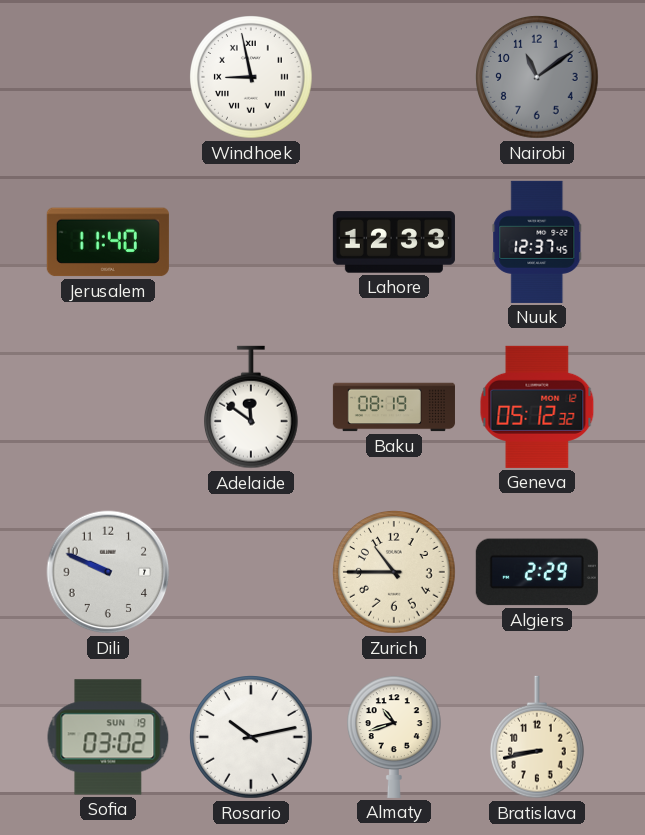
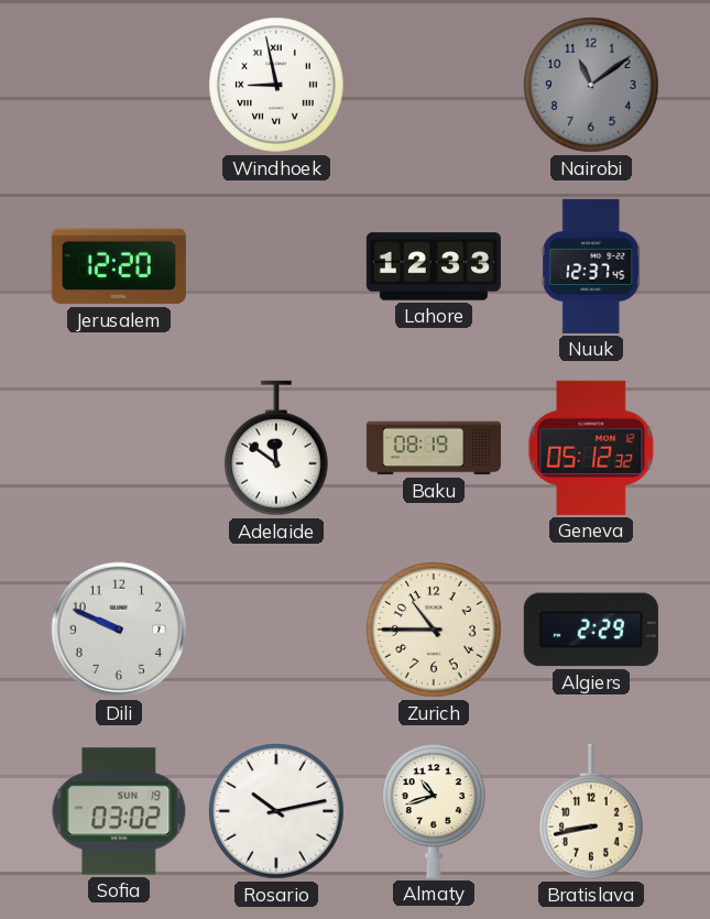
Jerusalem: 11:40 -> 12:20
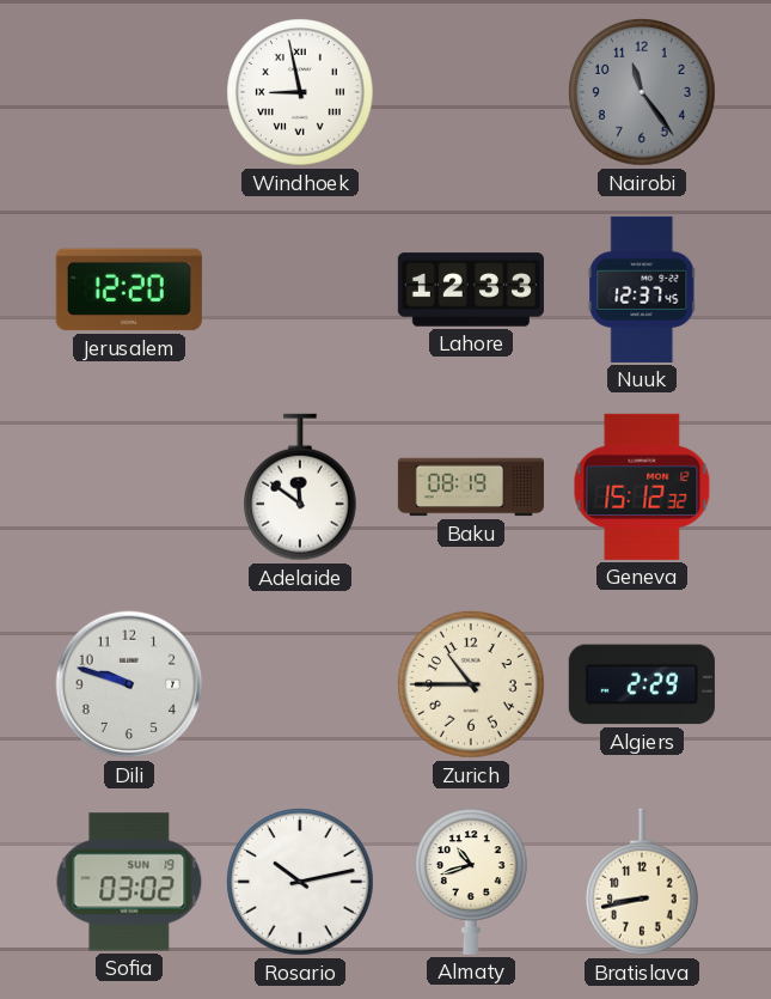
Nairobi: 11:09 -> 11:24
Geneva: 05:12 -> 15:12
Dili: 9:49 -> 9:48
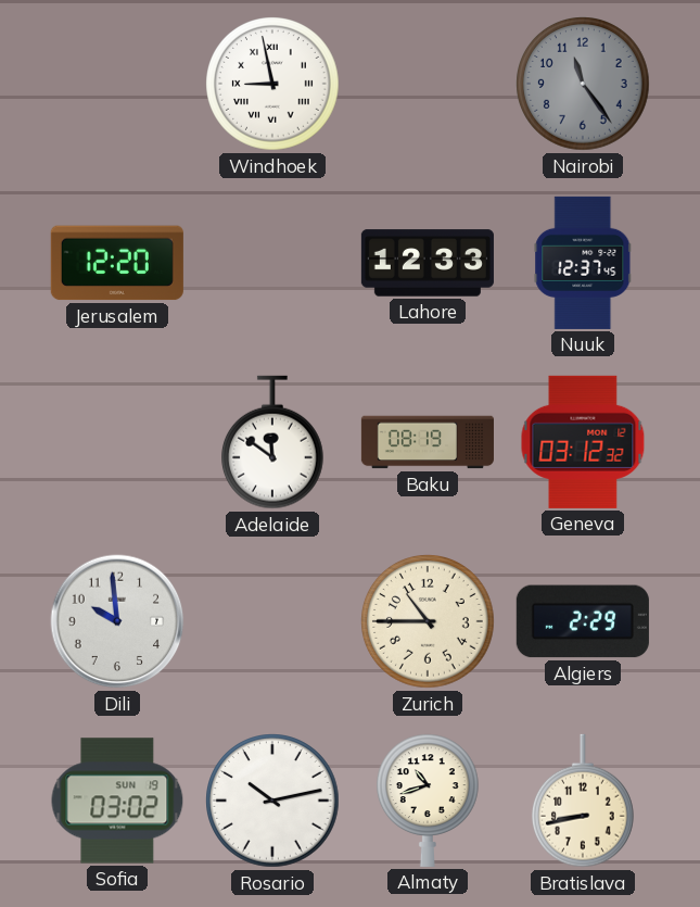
Geneva: 15:12 -> 03:12
Dili: 9:48 -> 9:59
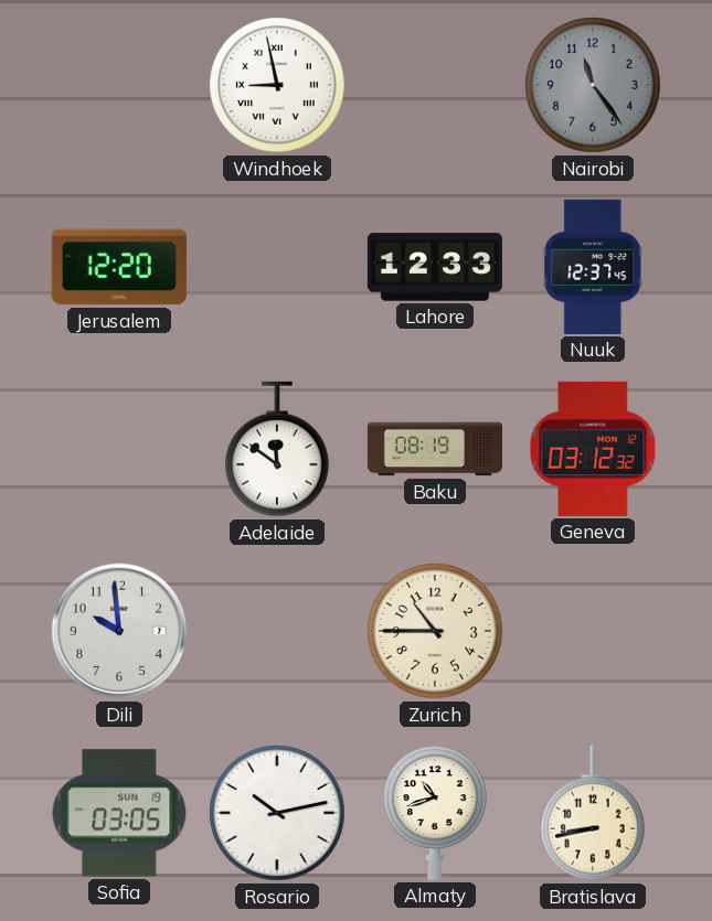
Algiers: 2:29 -> none
Sofia: 03:02 -> 03:05
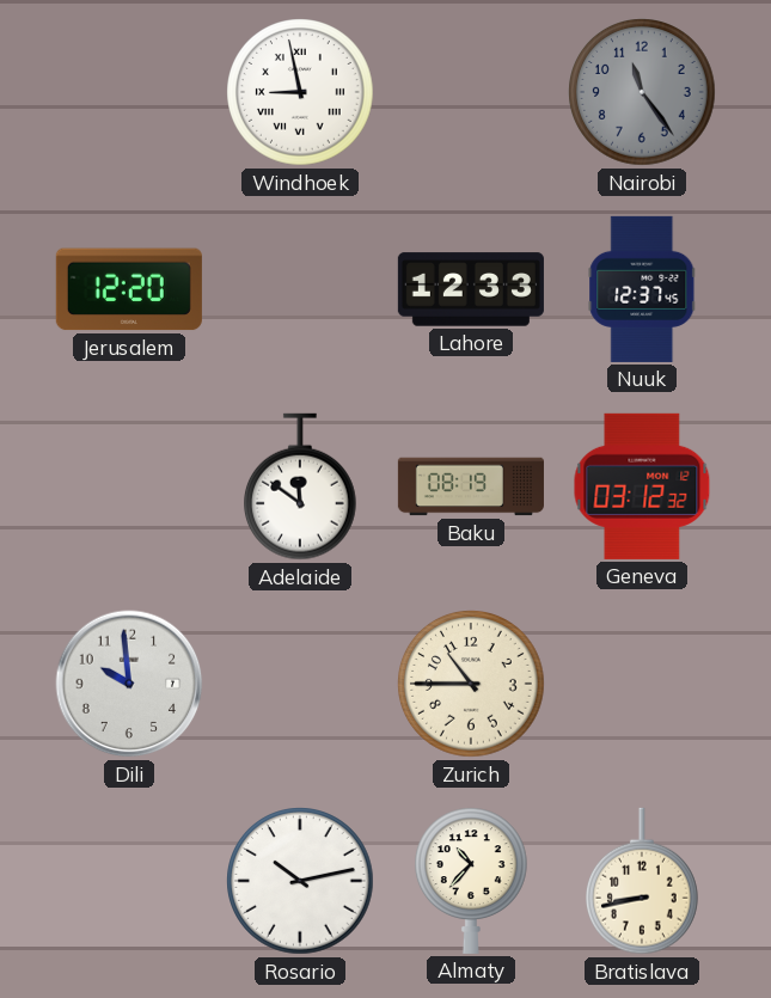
Sofia: 03:05 -> none
Almaty: 10:42 -> 10:37
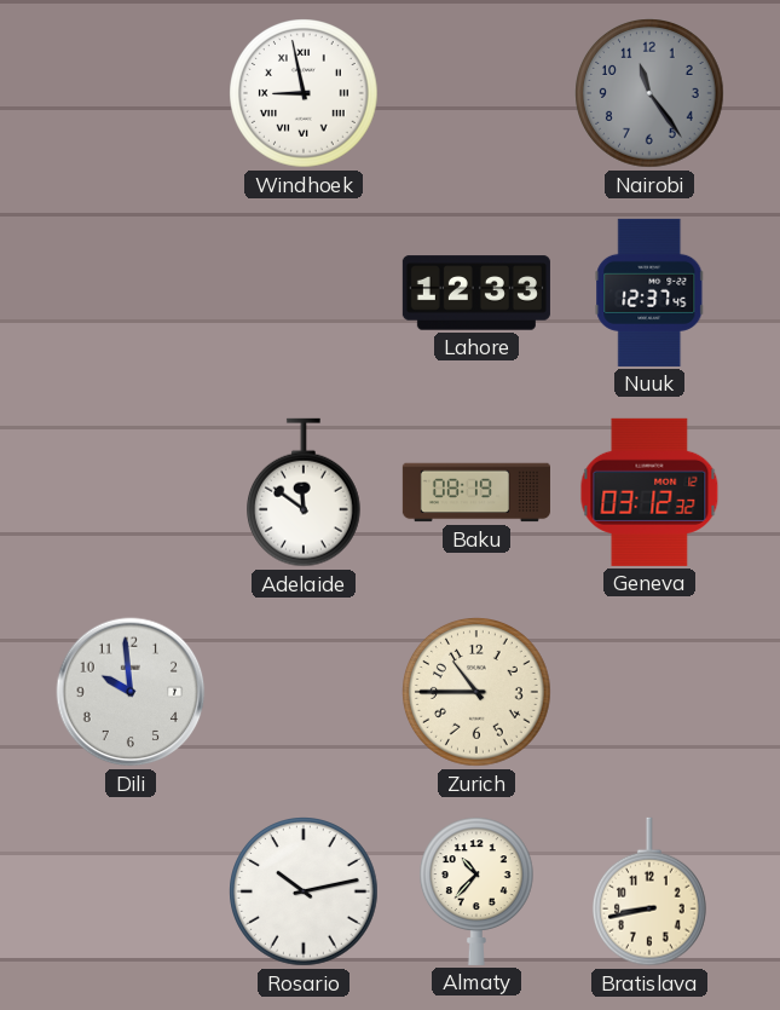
Jerusalem: 12:20 -> none
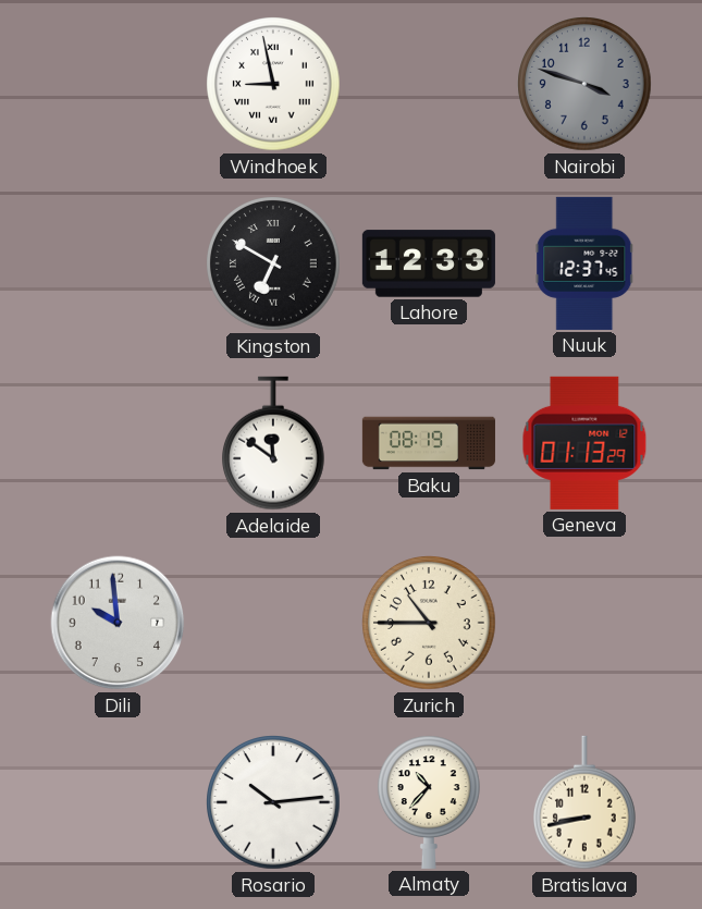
Nairobi: 11:24 -> 3:48
Kingston: none -> 6:50
Geneva: 03:12 -> 01:13
Rosario: 10:13 -> 10:14
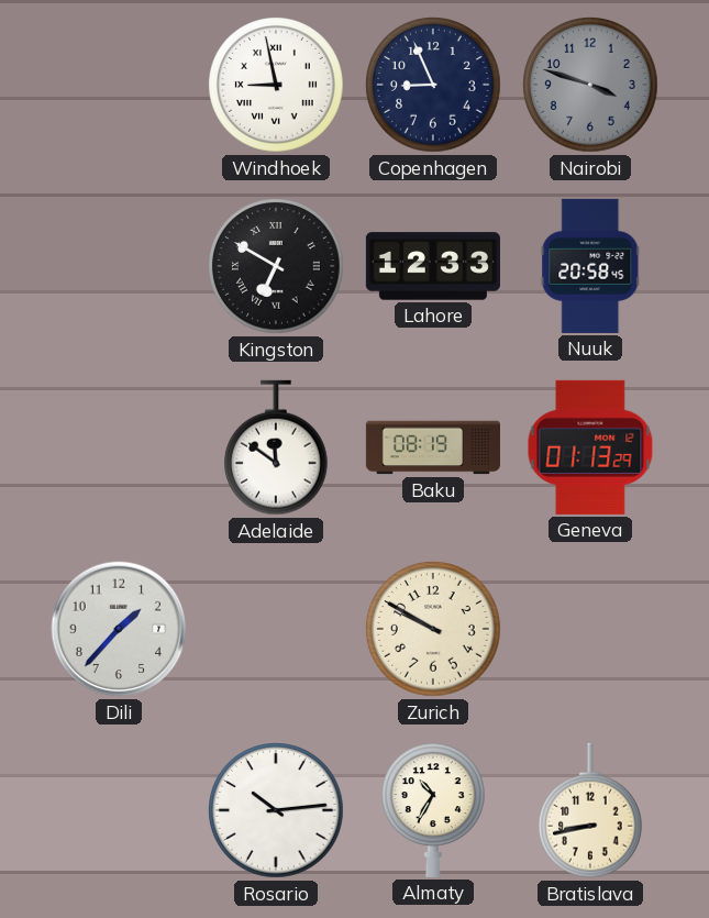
Copenhagen: none -> 8:56
Nuuk: 12:37 -> 20:58
Dili: 9:59 -> 1:37
Zurich: 10:45 -> 9:50
Almaty: 10:37 -> 10:35
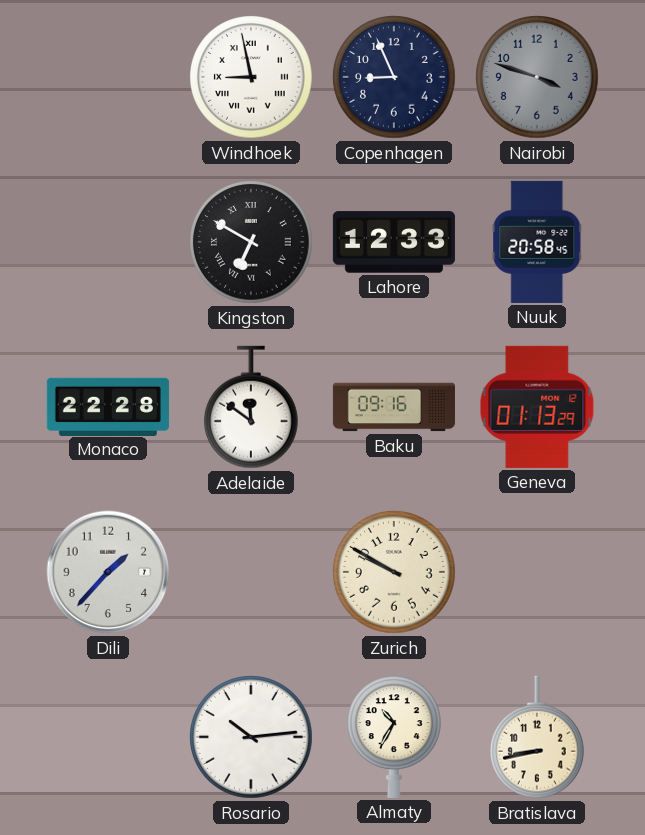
Monaco: none -> 22:28
Baku: 08:19 -> 09:16
